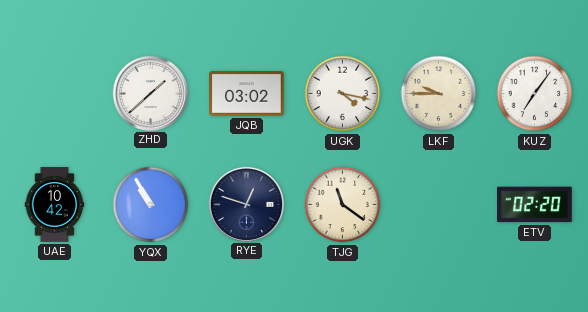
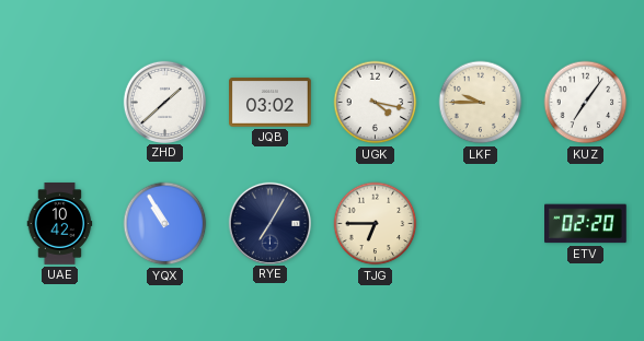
RYE: 12:48 -> 7:05
TJG: 11:21 -> 6:45
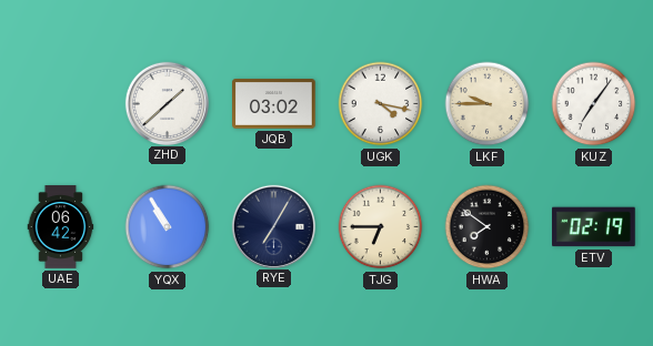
UAE: 10:42 -> 06:42
HWA: none -> 7:51
ETV: 02:20 -> 02:19
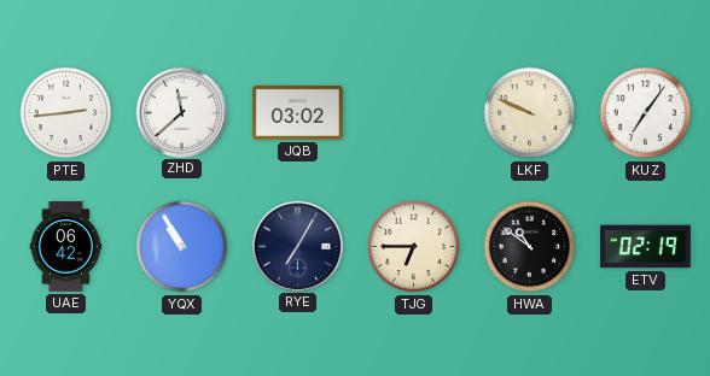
PTE: none -> 2:44
ZHD: 1:38 -> 11:38
UGK: 4:17 -> none
LKF: 9:45 -> 9:49
HWA: 7:51 -> 10:51
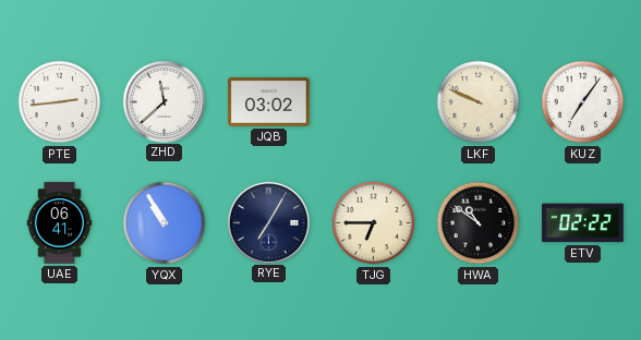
UAE: 06:42 -> 06:41
ETV: 02:19 -> 02:22
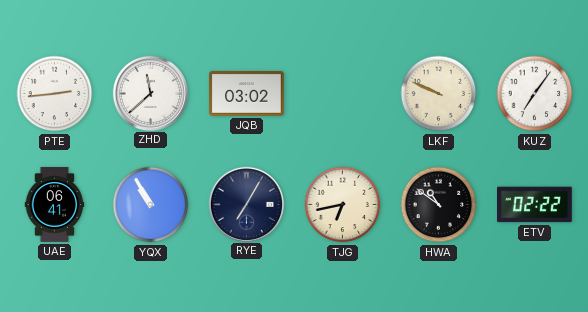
TJG: 6:45 -> 6:43
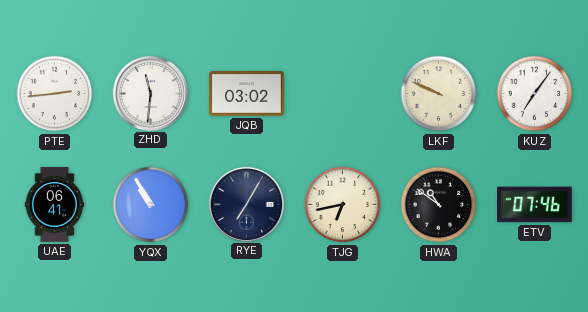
ZHD: 11:38 -> 11:31
ETV: 02:22 -> 07:46
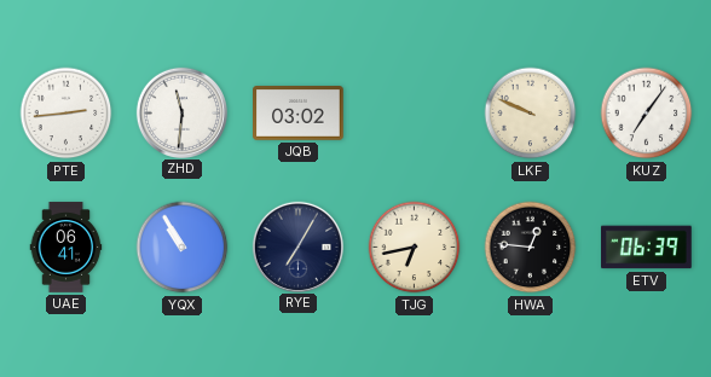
HWA: 10:51 -> 12:46
ETV: 07:46 -> 06:39
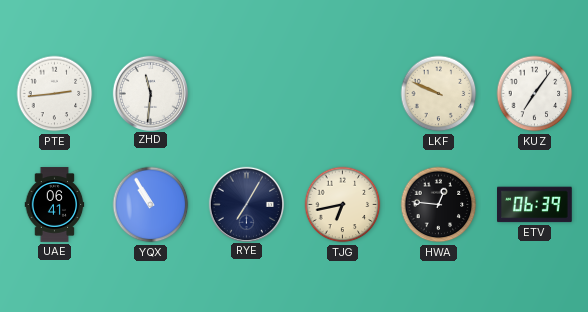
JQB: 03:02 -> none
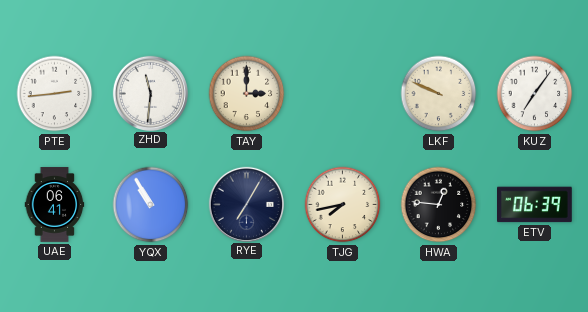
TAY: none -> 3:00
TJG: 6:43 -> 7:43
